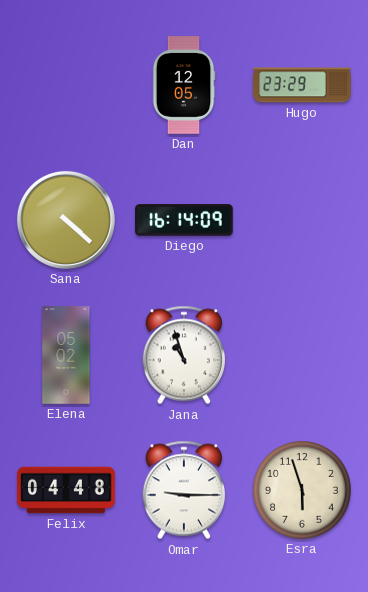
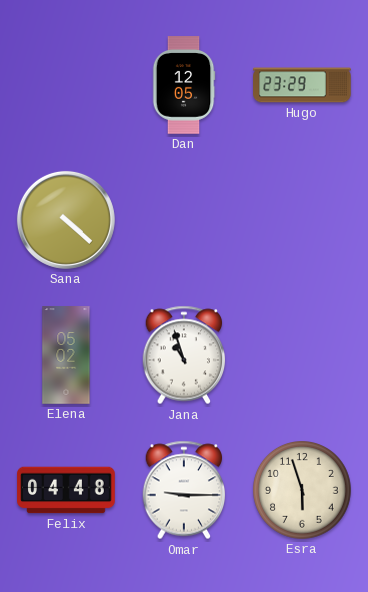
Diego: 16:14 -> none
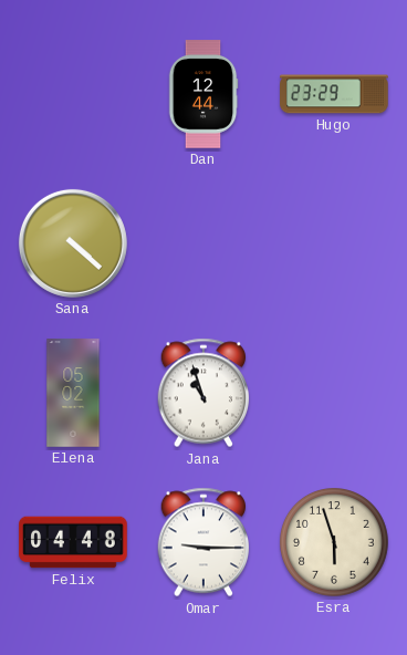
Dan: 12:05 -> 12:44
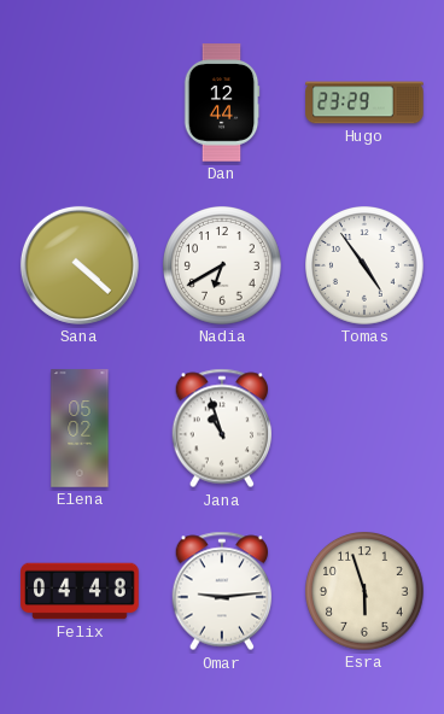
Nadia: none -> 6:40
Tomas: none -> 4:54
Omar: 9:15 -> 9:14
